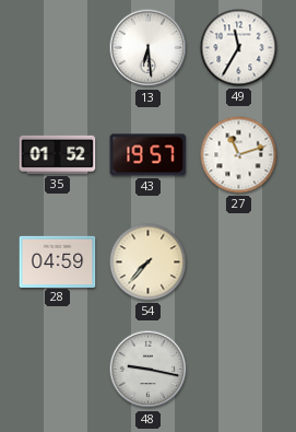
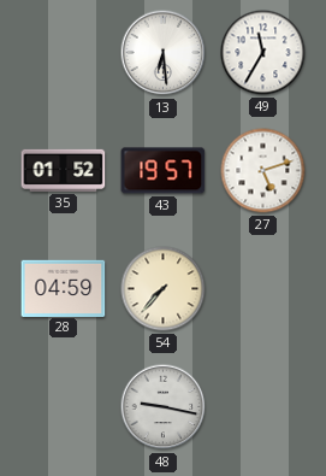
27: 11:12 -> 5:12
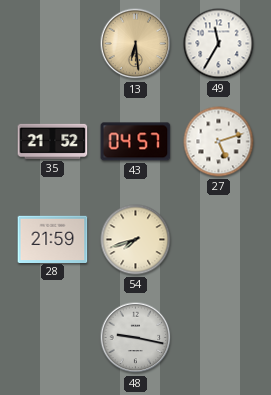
13 dial: white -> champagne
35: 01:52 -> 21:52
43: 19:57 -> 04:57
28: 04:59 -> 21:59
54: 7:37 -> 7:42
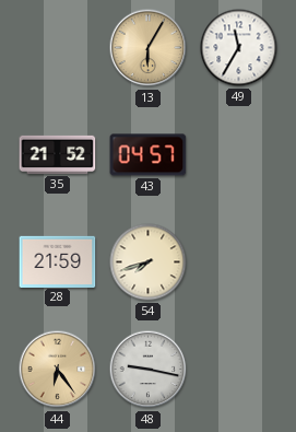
13: 6:29 -> 6:05
27: 5:12 -> none
44: none -> 6:24
